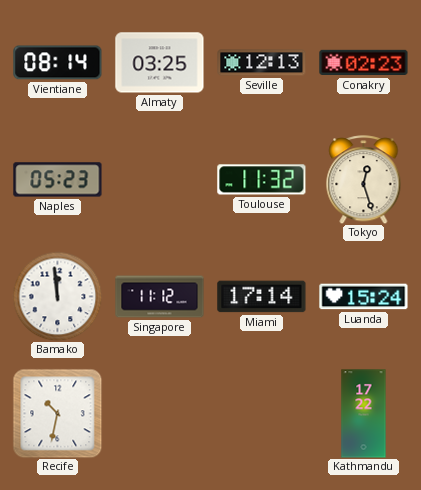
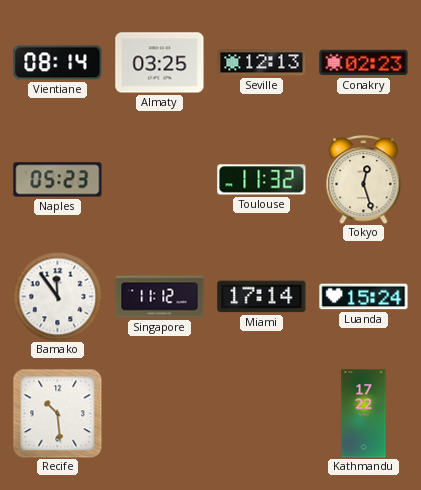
Bamako: 11:59 -> 11:54
Recife: 10:32 -> 10:29
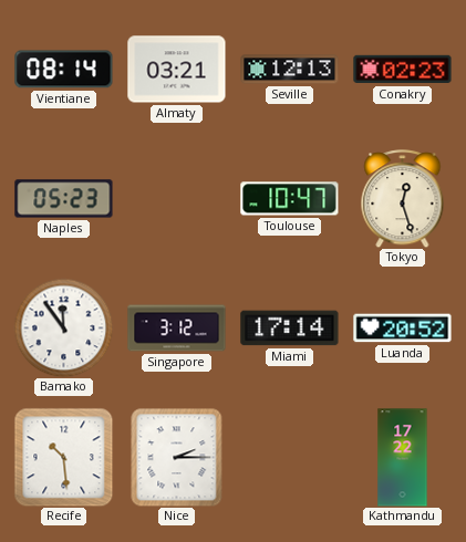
Almaty: 03:25 -> 03:21
Toulouse: 11:32 -> 10:47
Singapore: 11:12 -> 3:12
Luanda: 15:24 -> 20:52
Nice: none -> 2:15
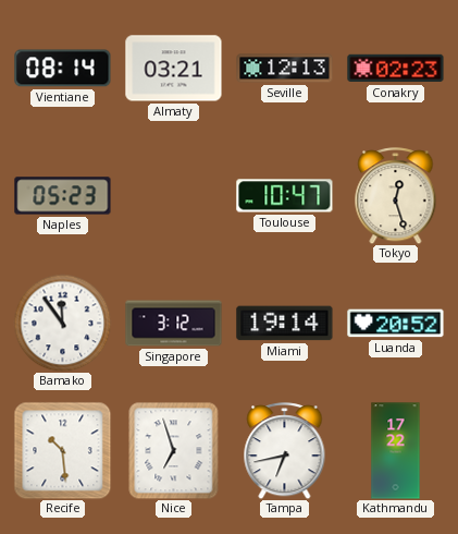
Miami: 17:14 -> 19:14
Nice: 2:15 -> 6:57
Tampa: none -> 6:43
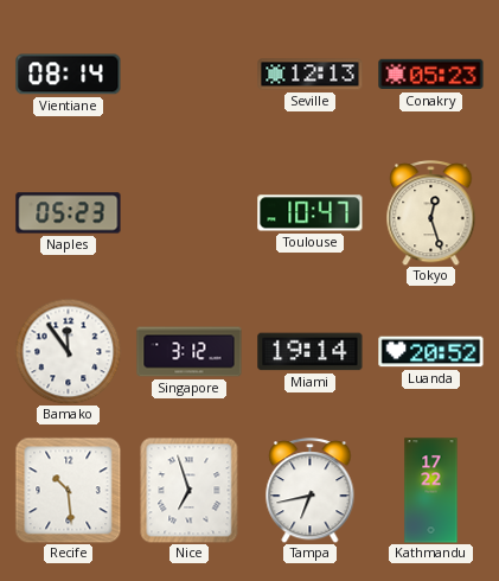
Almaty: 03:21 -> none
Conakry: 02:23 -> 05:23
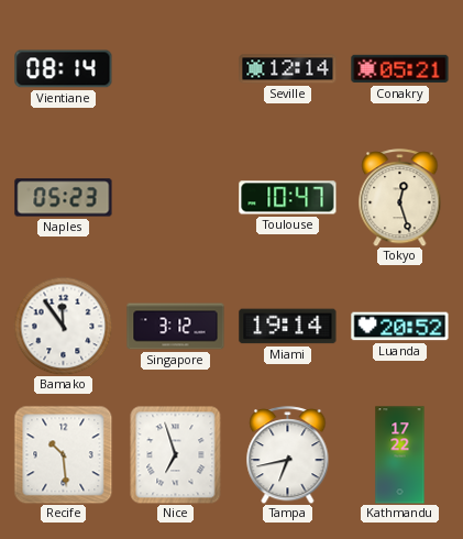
Seville: 12:13 -> 12:14
Conakry: 05:23 -> 05:21
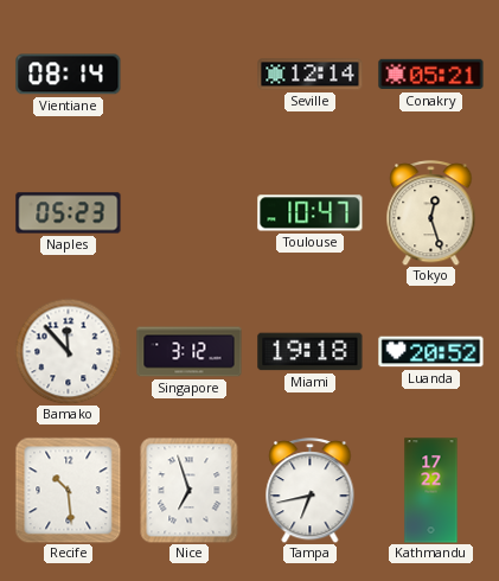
Bamako: 11:54 -> 11:53
Miami: 19:14 -> 19:18
